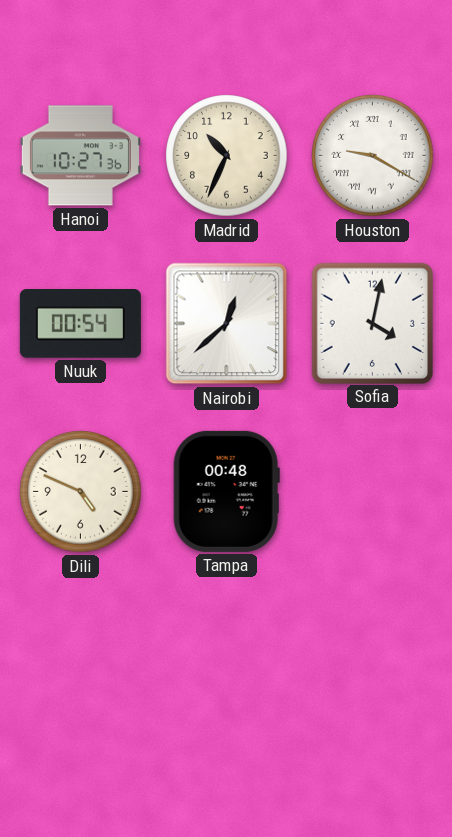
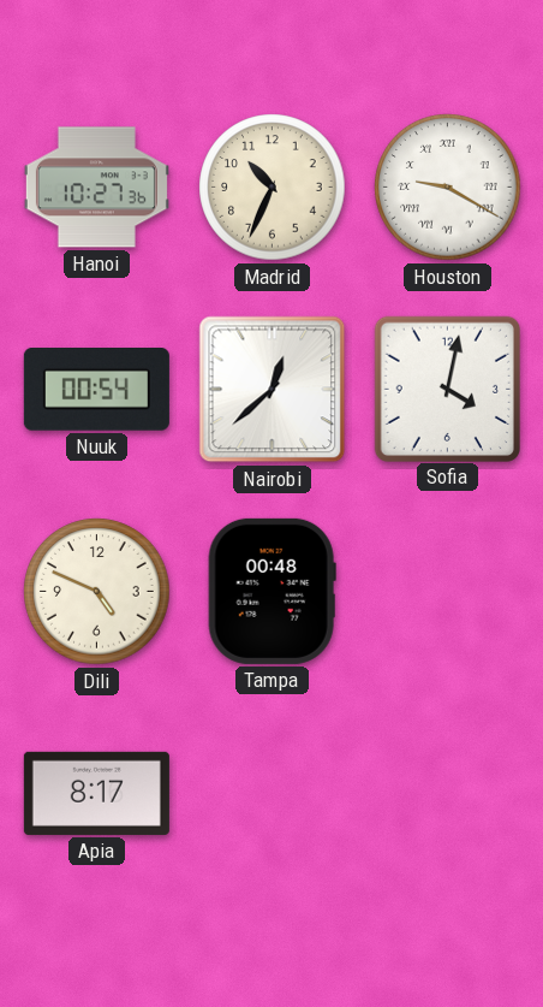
Apia: none -> 8:17
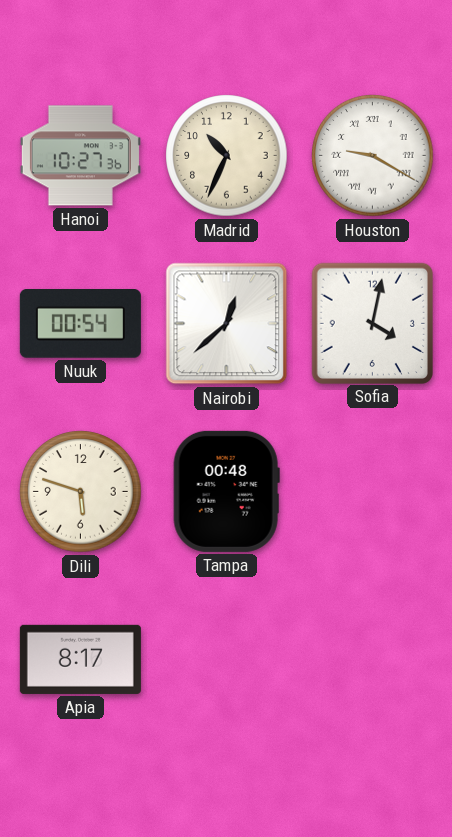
Dili: 4:49 -> 5:48
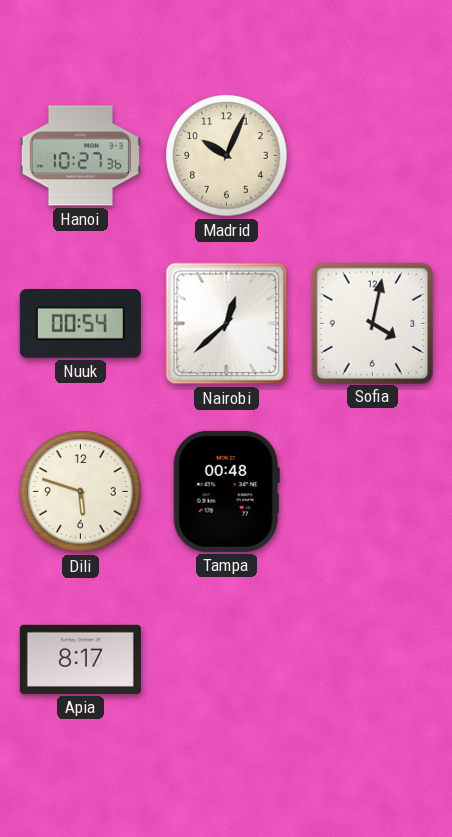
Madrid: 10:34 -> 10:04
Houston: 9:20 -> none
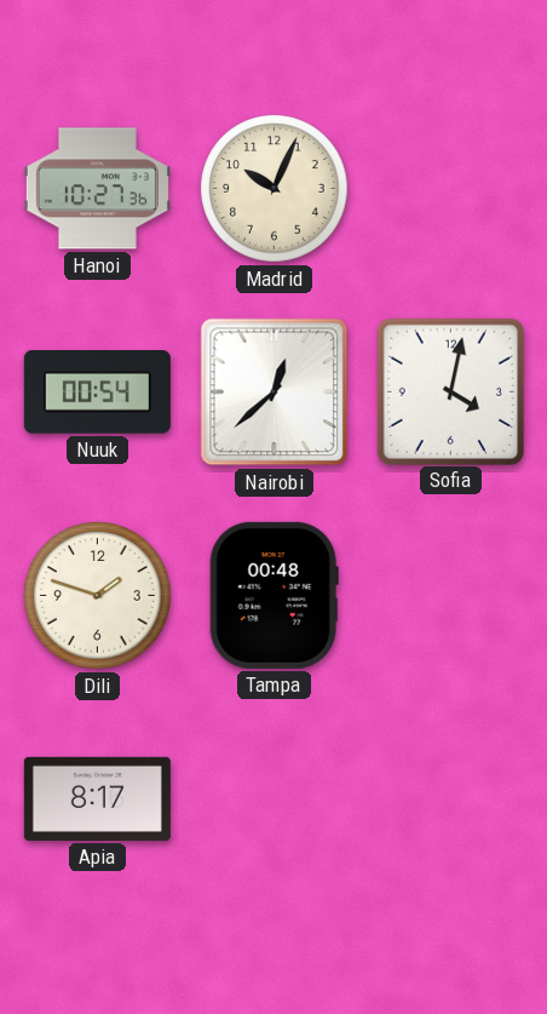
Dili: 5:48 -> 1:48
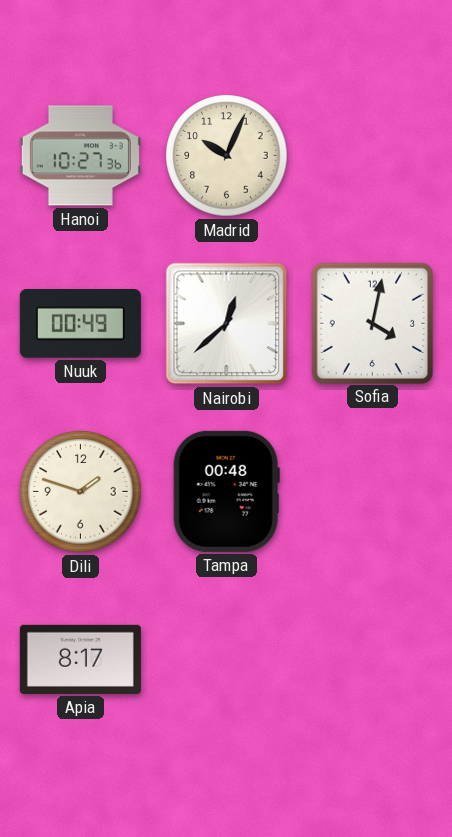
Nuuk: 00:54 -> 00:49
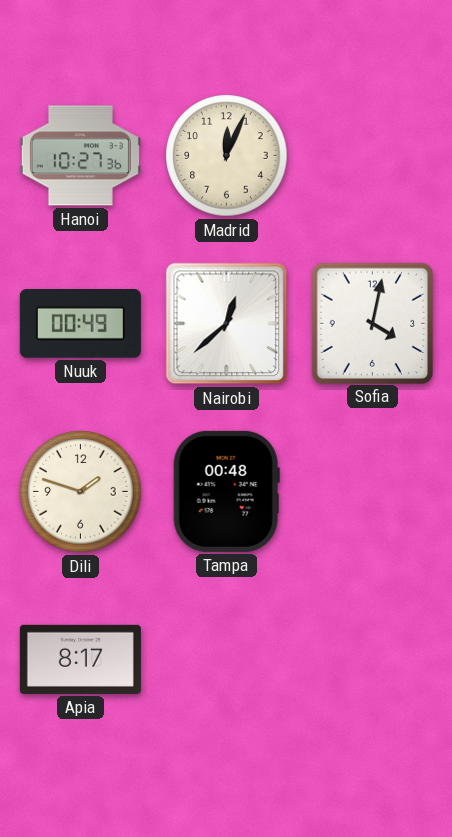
Madrid: 10:04 -> 12:04
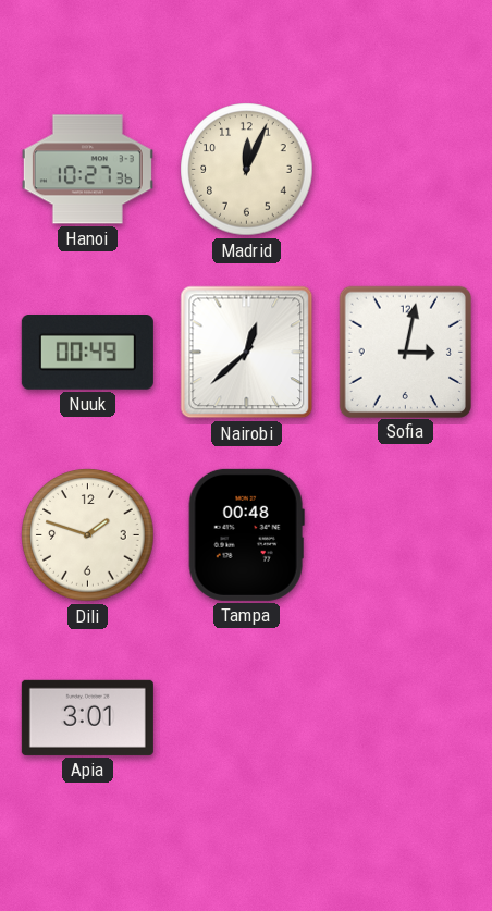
Sofia: 4:02 -> 3:02
Apia: 8:17 -> 3:01
